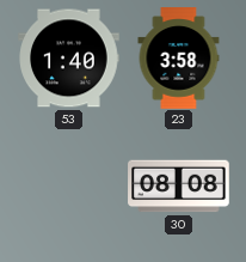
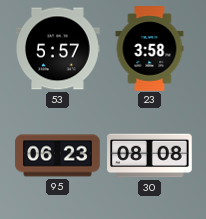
53: 1:40 -> 5:57
95: none -> 06:23
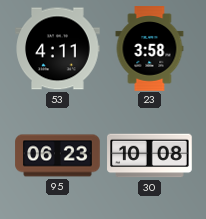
53: 5:57 -> 4:11
30: 08:08 -> 10:08
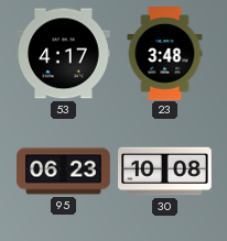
53: 4:11 -> 4:17
23: 3:58 -> 3:48
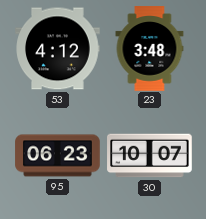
53: 4:17 -> 4:12
30: 10:08 -> 10:07
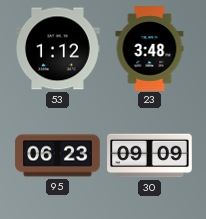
53: 4:12 -> 1:12
30: 10:07 -> 09:09
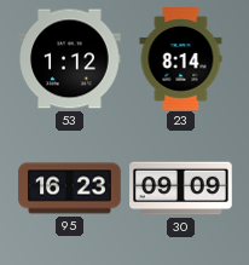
23: 3:48 -> 8:14
95: 06:23 -> 16:23
